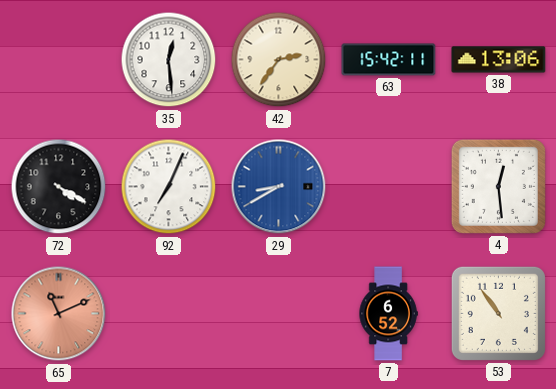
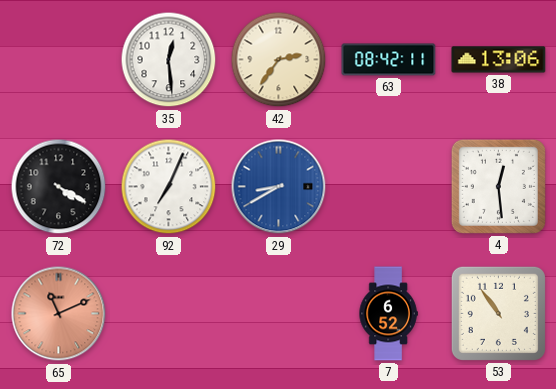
63: 15:42 -> 08:42
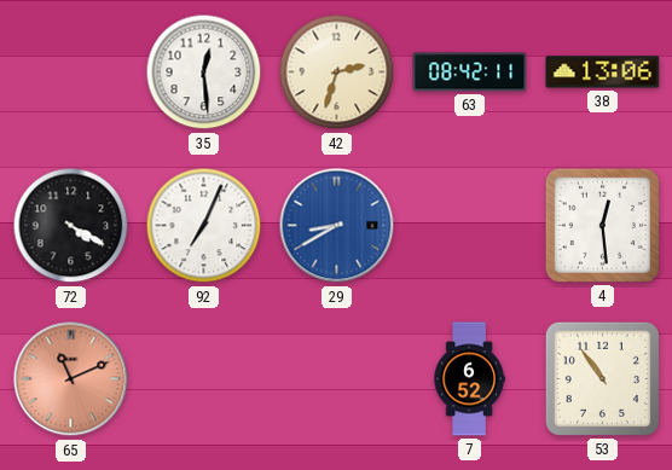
42: 2:36 -> 2:33
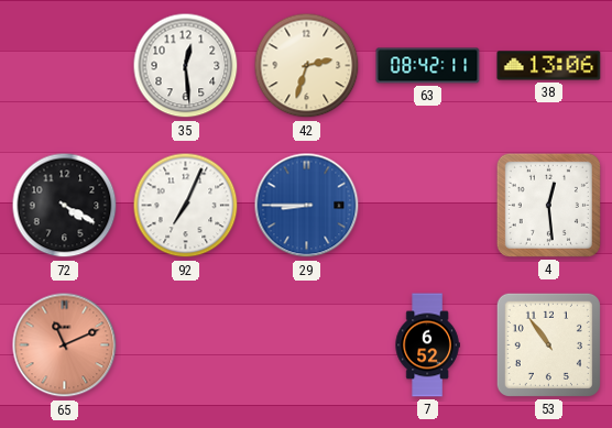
29: 8:40 -> 8:45
